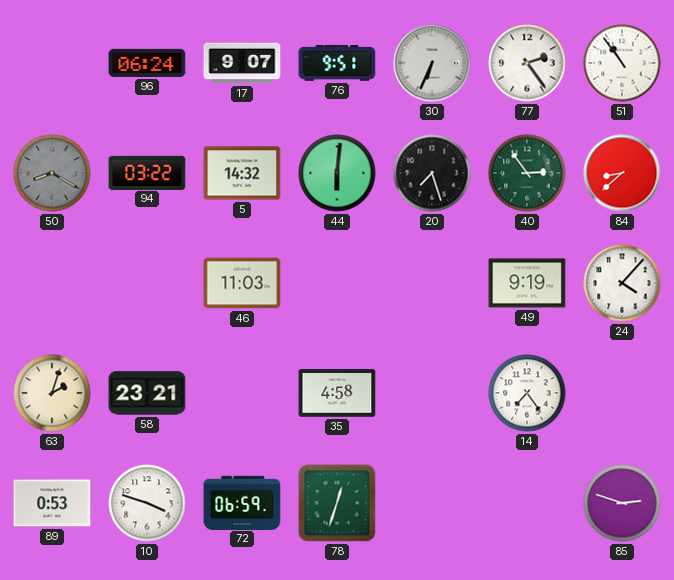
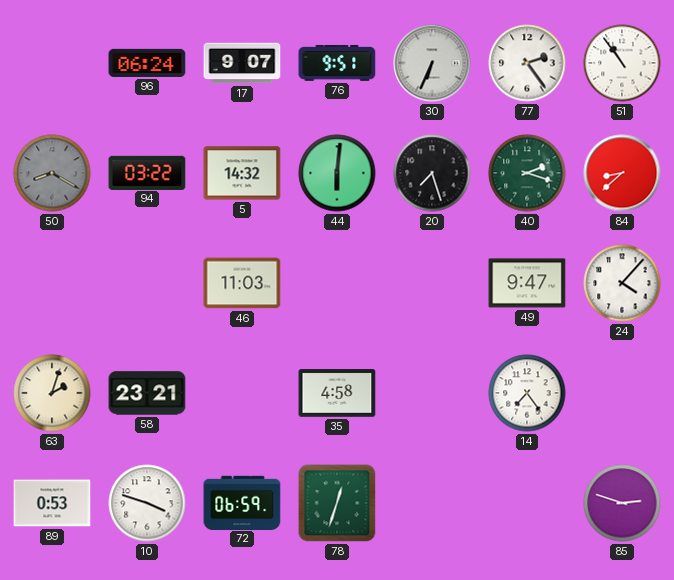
40: 2:54 -> 2:18
49: 9:19 -> 9:47
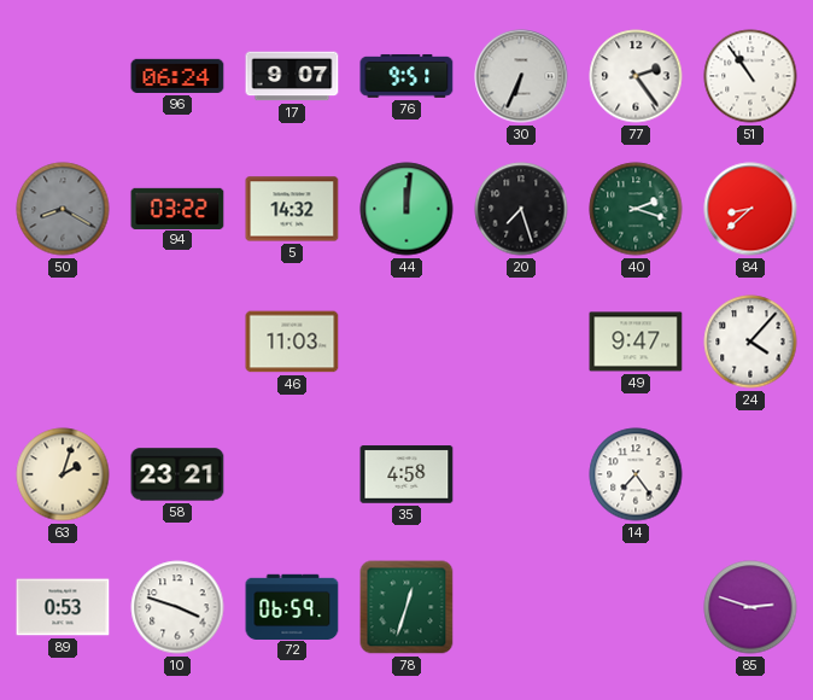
44: 6:01 -> 12:01
